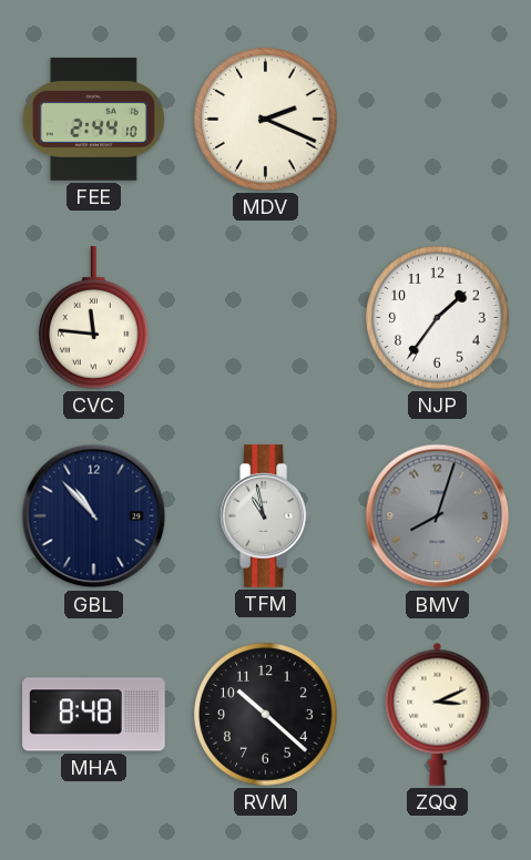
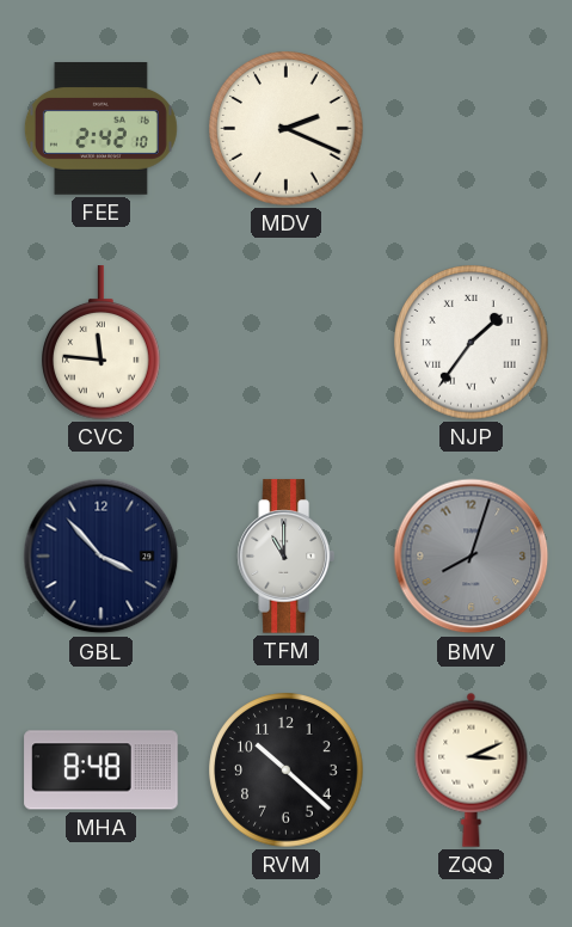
FEE: 2:44 -> 2:42
NJP numerals: Arabic -> Roman
GBL: 10:53 -> 3:53
TFM: 10:58 -> 11:00
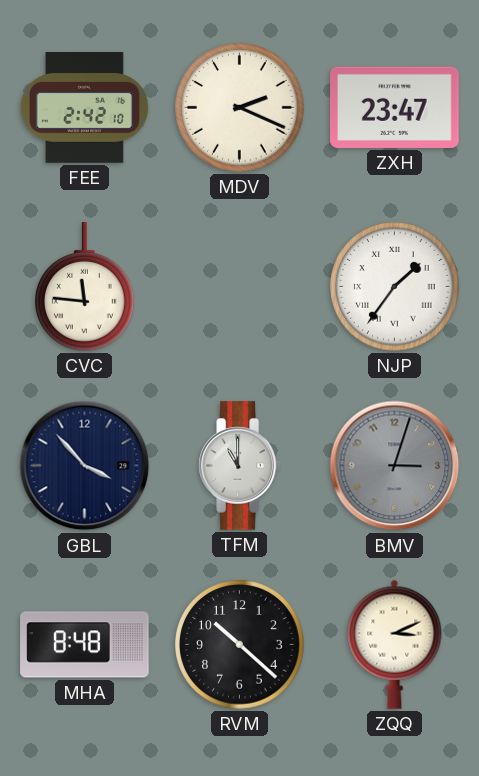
ZXH: none -> 23:47
BMV: 8:03 -> 3:03
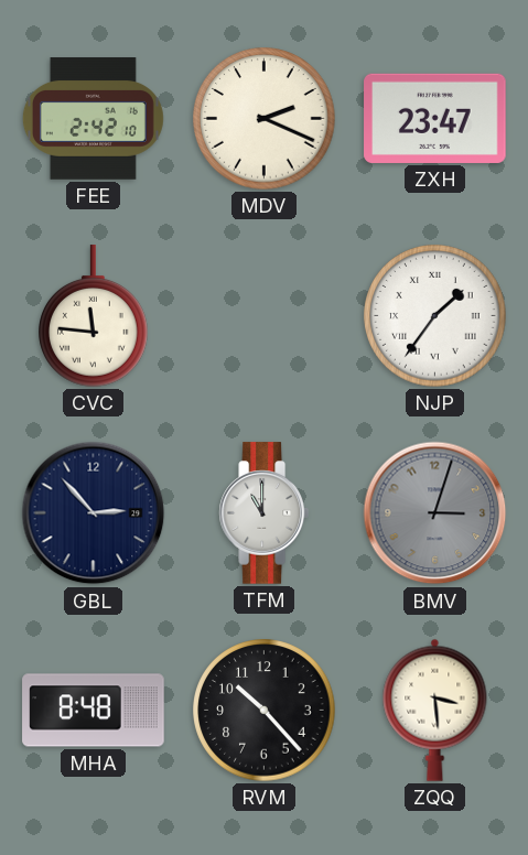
GBL: 3:53 -> 2:53
RVM: 10:22 -> 10:23
ZQQ: 3:11 -> 3:29
